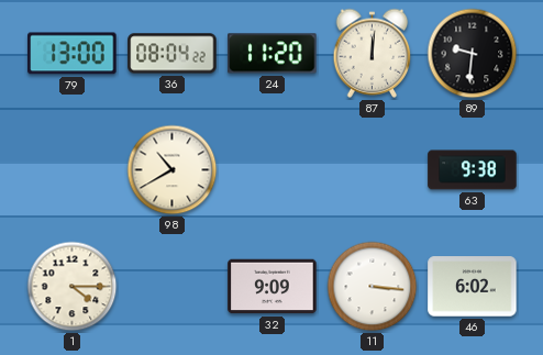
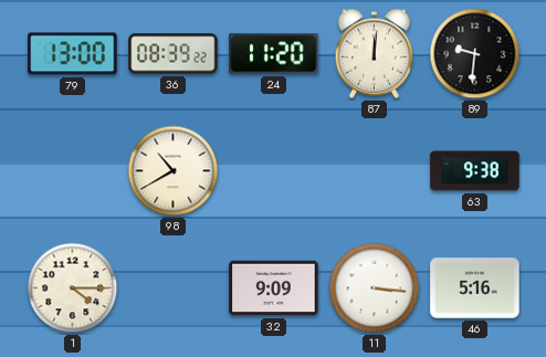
36: 08:04 -> 08:39
46: 6:02 -> 5:16
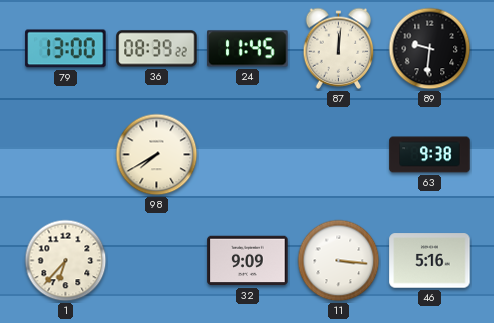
24: 11:20 -> 11:45
98: 10:40 -> 7:40
1: 4:15 -> 6:37
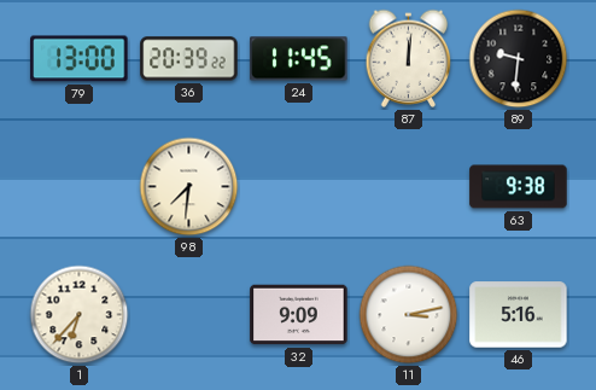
36: 08:39 -> 20:39
98: 7:40 -> 7:31
11: 3:16 -> 3:13
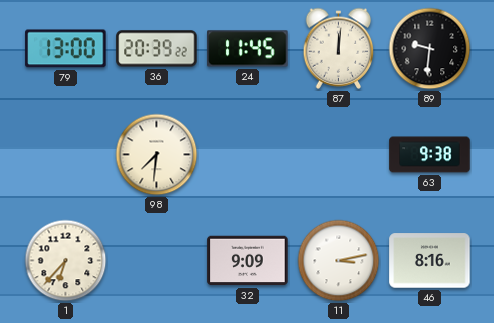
46: 5:16 -> 8:16
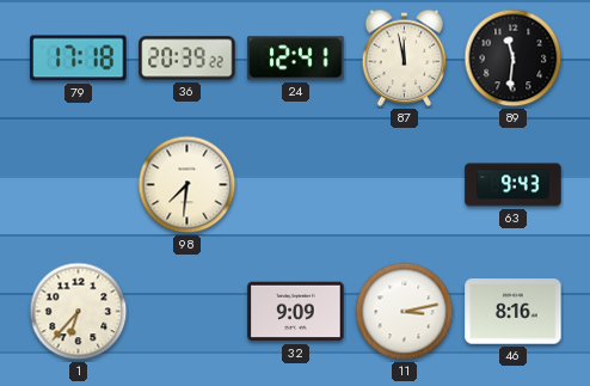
79: 13:00 -> 17:18
24: 11:45 -> 12:41
87: 12:01 -> 11:58
89: 9:31 -> 11:31
63: 9:38 -> 9:43
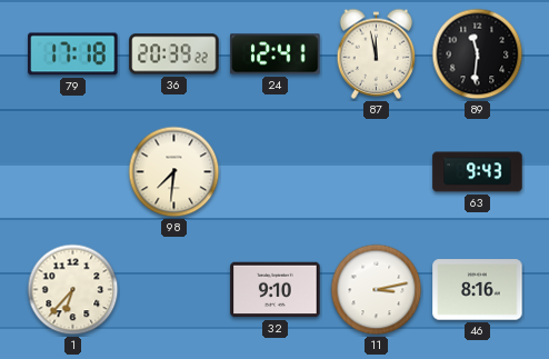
32: 9:09 -> 9:10
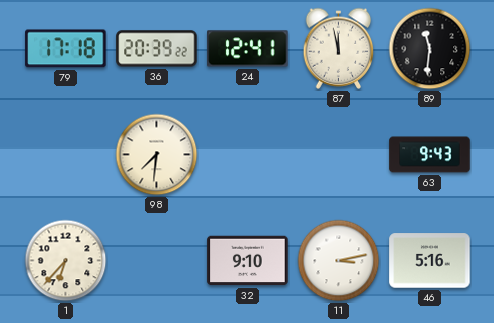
46: 8:16 -> 5:16
